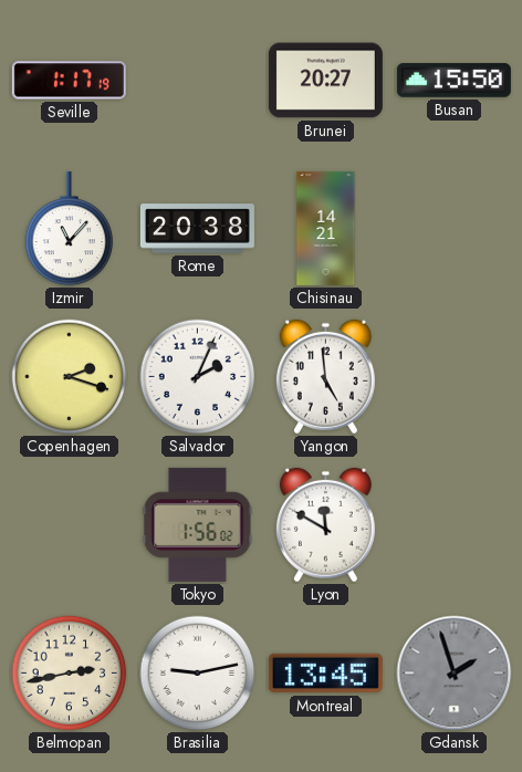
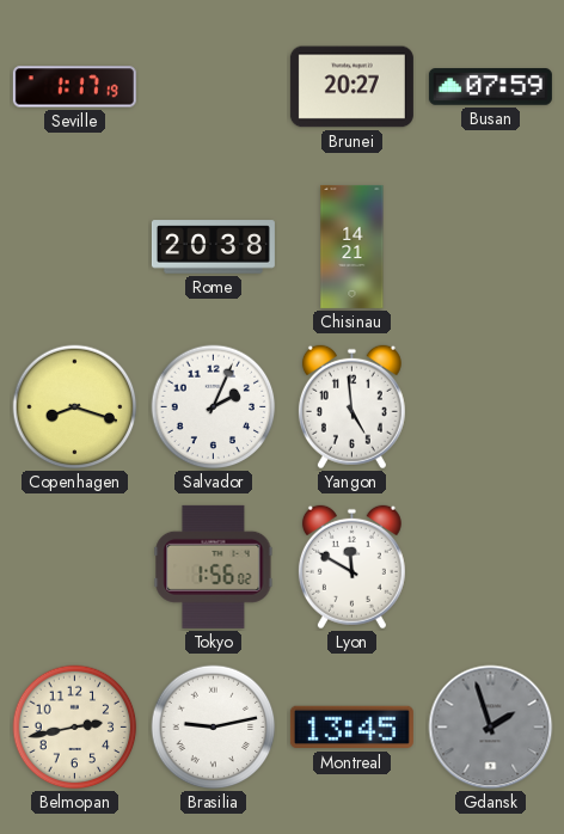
Busan: 15:50 -> 07:59
Izmir: 11:07 -> none
Copenhagen: 2:18 -> 8:18
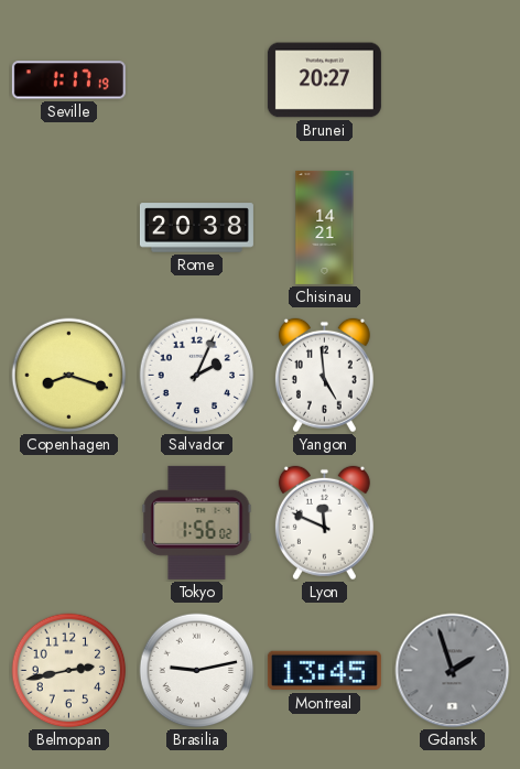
Busan: 07:59 -> none
Lyon: 11:50 -> 11:49
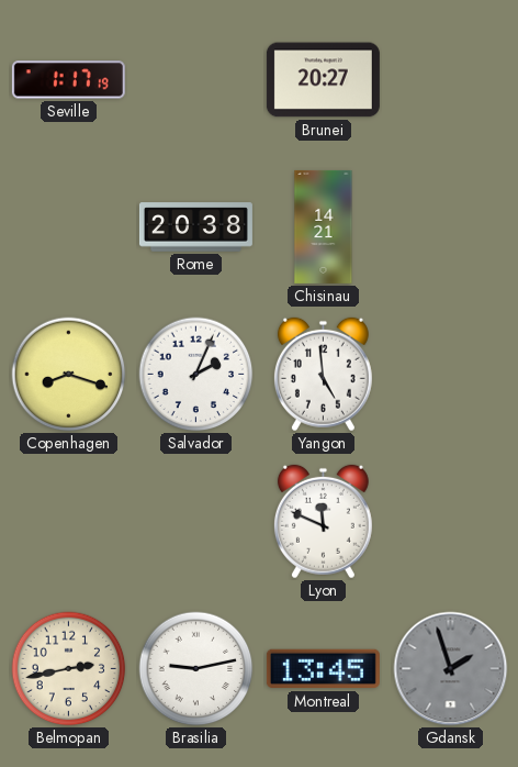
Tokyo: 1:56 -> none
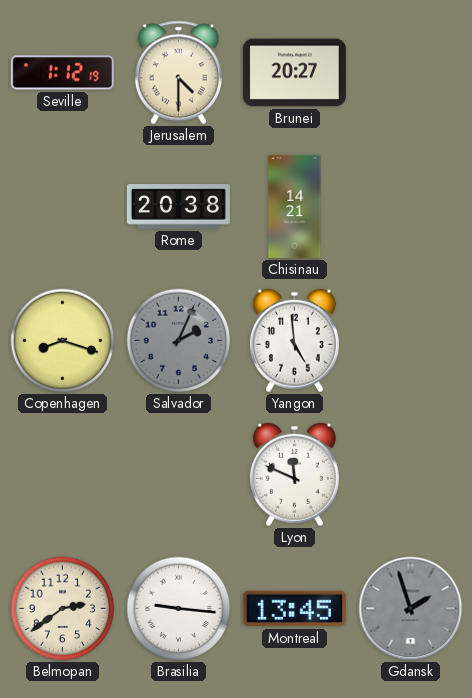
Seville: 1:17 -> 1:12
Jerusalem: none -> 4:30
Salvador dial: white -> grey
Belmopan: 2:43 -> 2:39
Brasilia: 9:13 -> 9:16
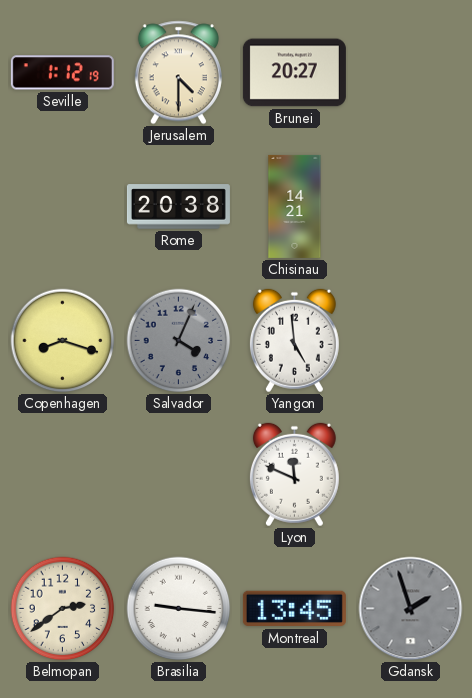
Salvador: 2:04 -> 4:04
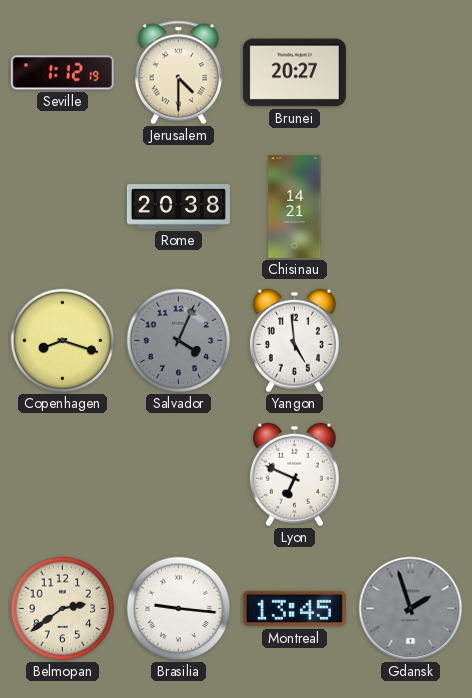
Lyon: 11:49 -> 6:49
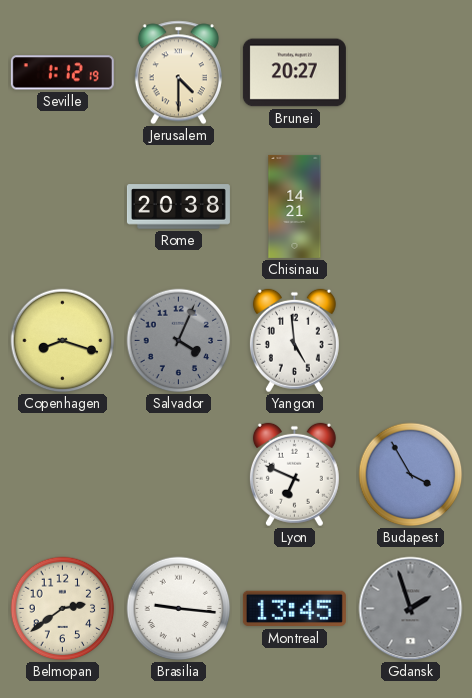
Budapest: none -> 3:55
